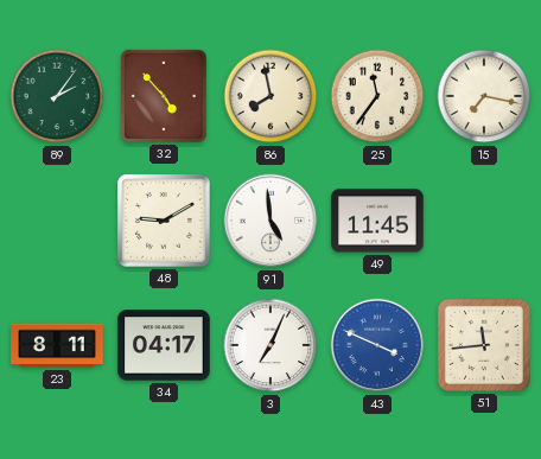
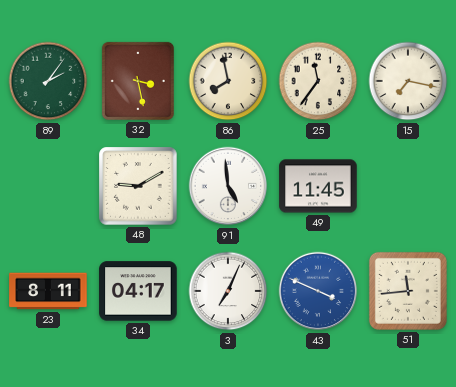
32: 4:53 -> 3:28
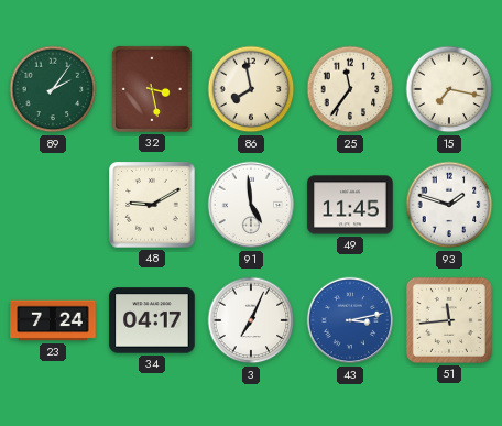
93: none -> 1:48
23: 8:11 -> 7:24
43: 3:49 -> 3:13
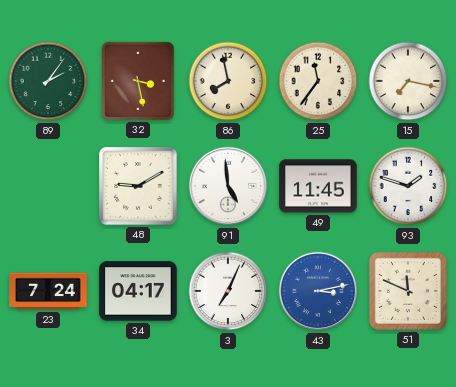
51: 11:44 -> 11:49
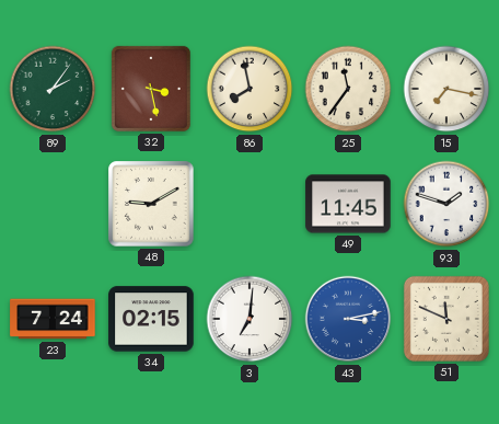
91: 4:59 -> none
34: 04:17 -> 02:15
3: 7:04 -> 7:01
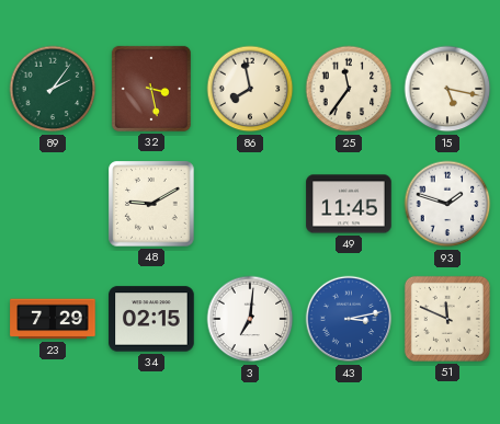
15: 7:17 -> 5:17
23: 7:24 -> 7:29
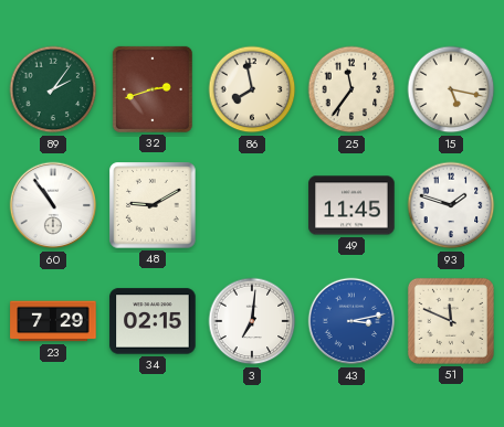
32: 3:28 -> 2:42
60: none -> 10:54
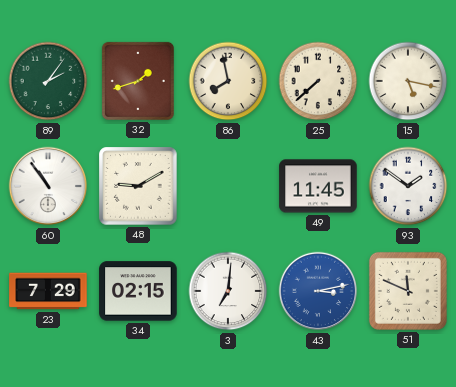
32: 2:42 -> 1:42
25: 11:36 -> 7:38
93: 1:48 -> 1:51
